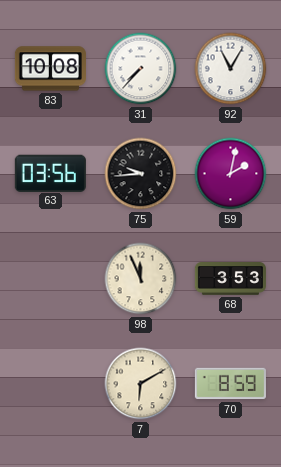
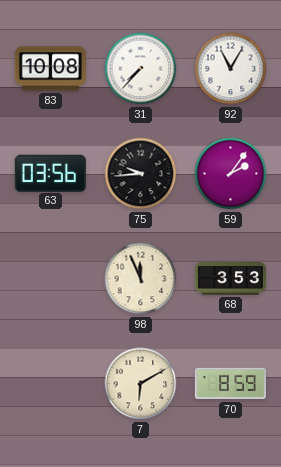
59: 2:02 -> 2:06
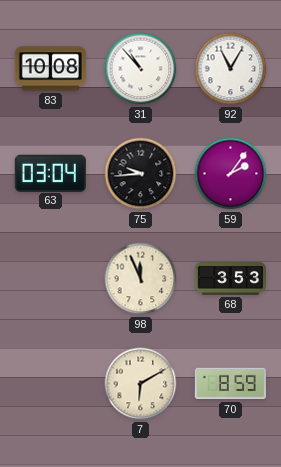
31: 7:37 -> 10:53
63: 03:56 -> 03:04
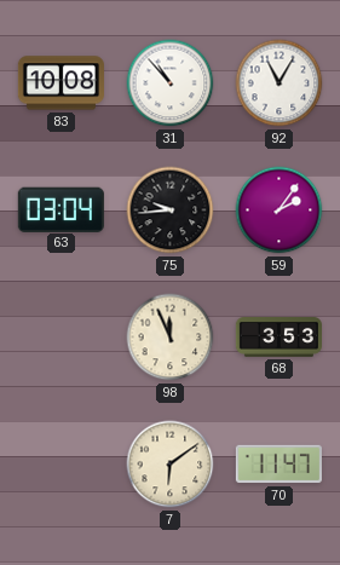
7: 6:10 -> 6:09
70: 8:59 -> 11:47
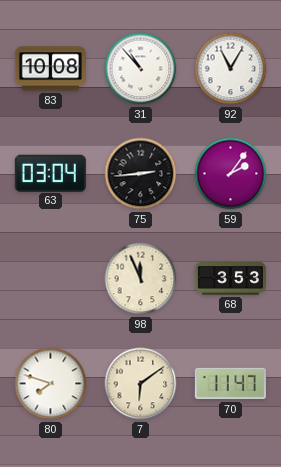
75: 9:44 -> 2:44
80: none -> 7:48
